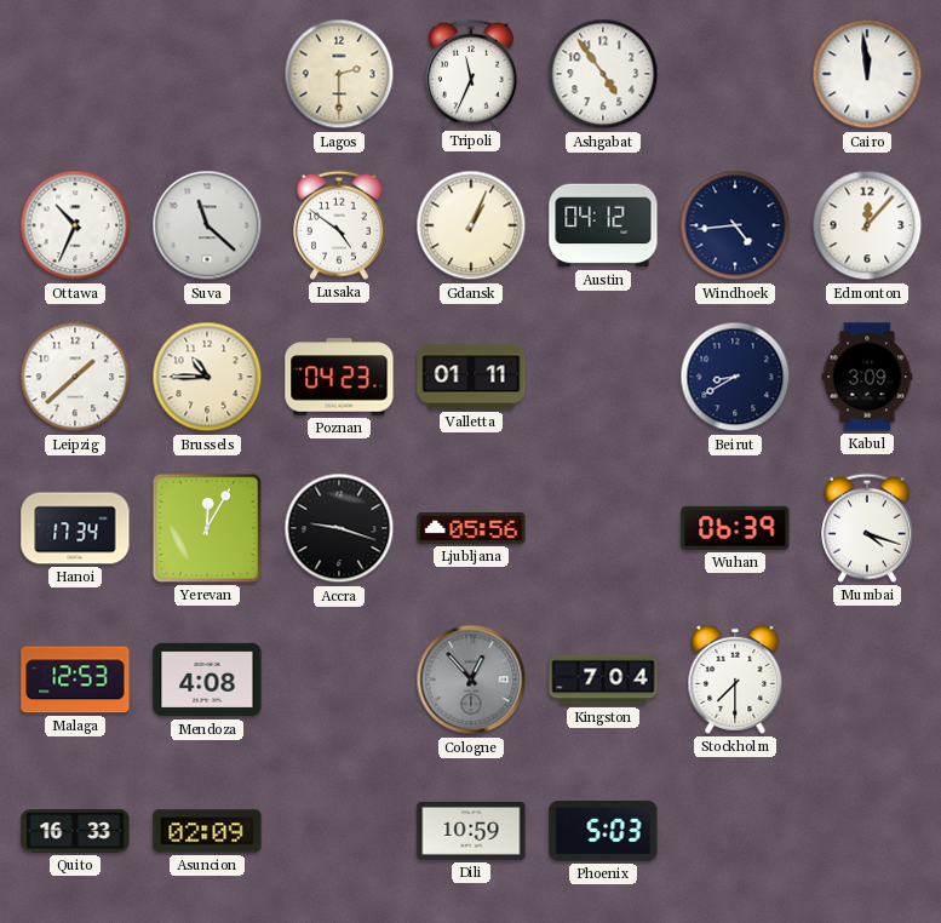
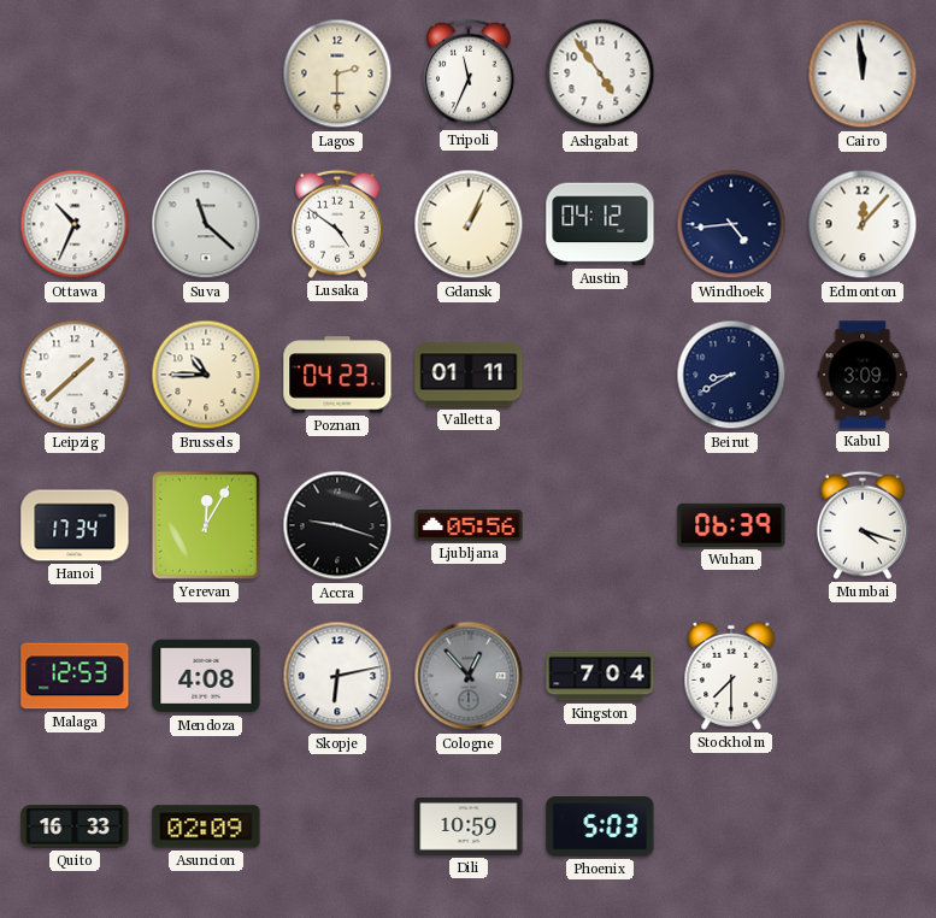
Skopje: none -> 6:13
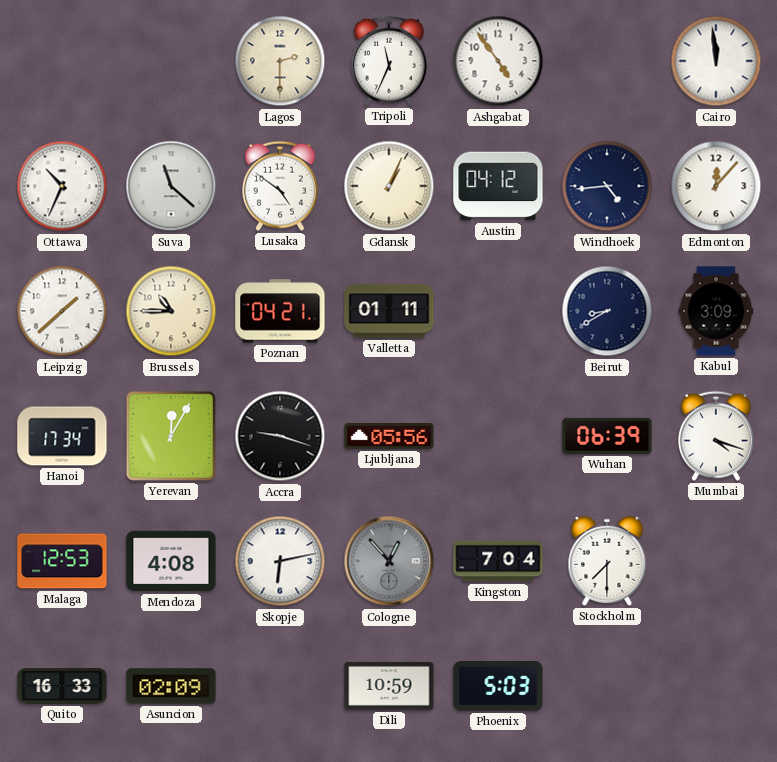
Poznan: 04:23 -> 04:21
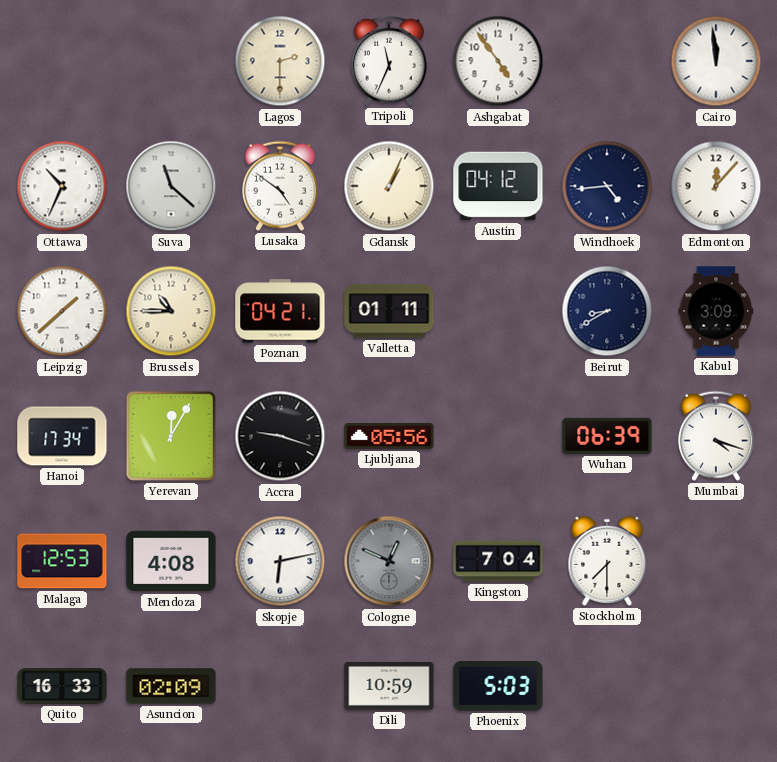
Cologne: 12:53 -> 12:49
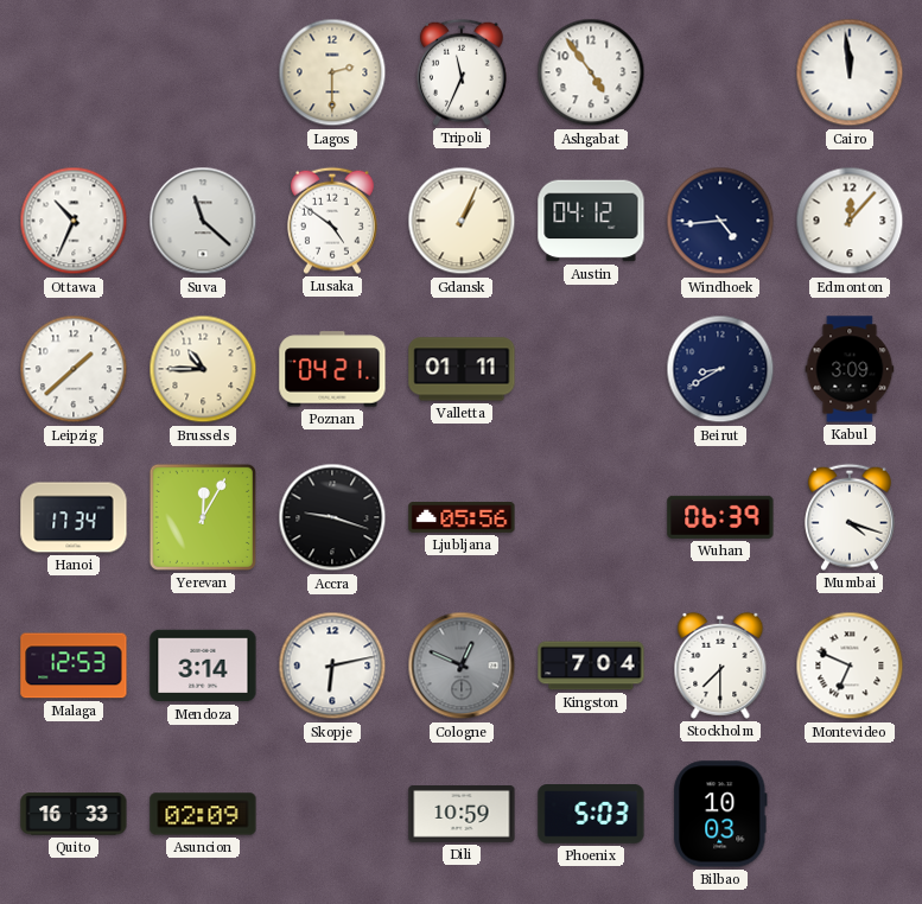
Mendoza: 4:08 -> 3:14
Montevideo: none -> 6:49
Bilbao: none -> 10:03
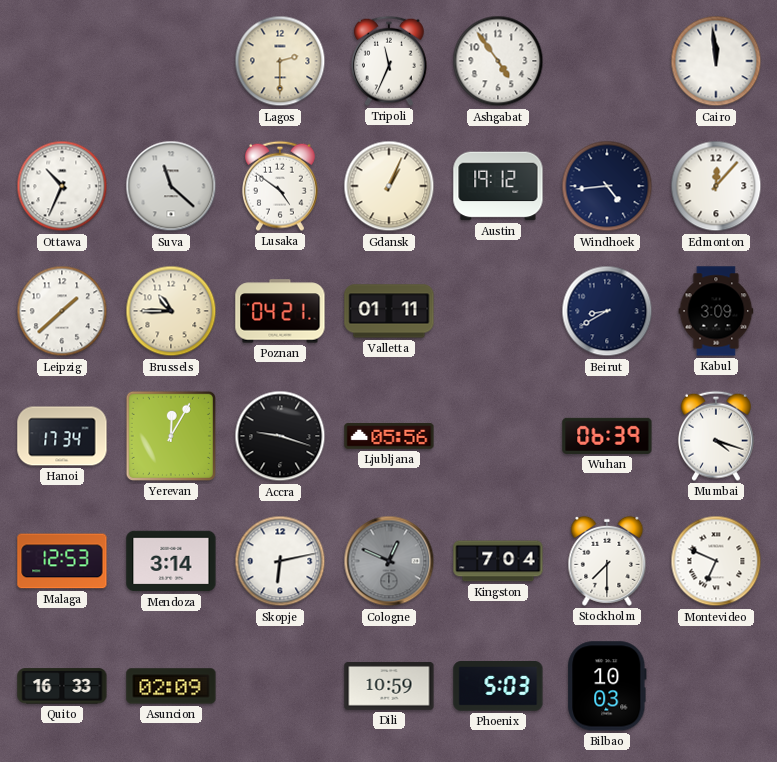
Austin: 04:12 -> 19:12
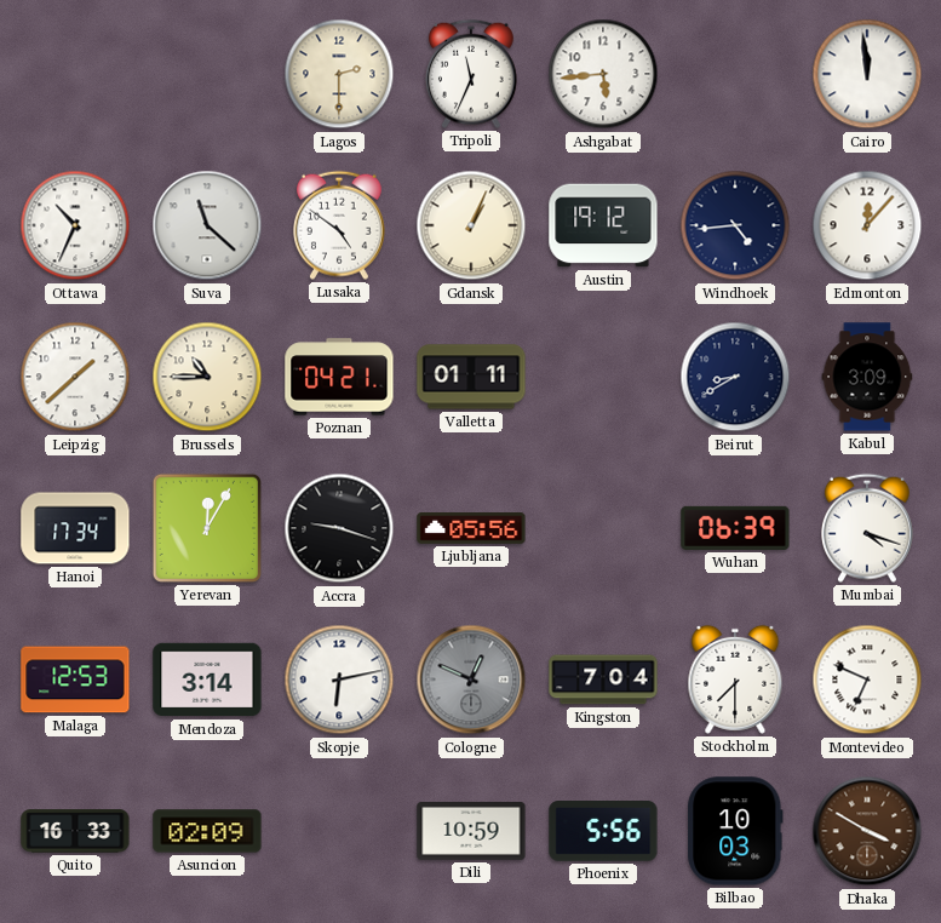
Ashgabat: 4:54 -> 5:44
Phoenix: 5:03 -> 5:56
Dhaka: none -> 3:50
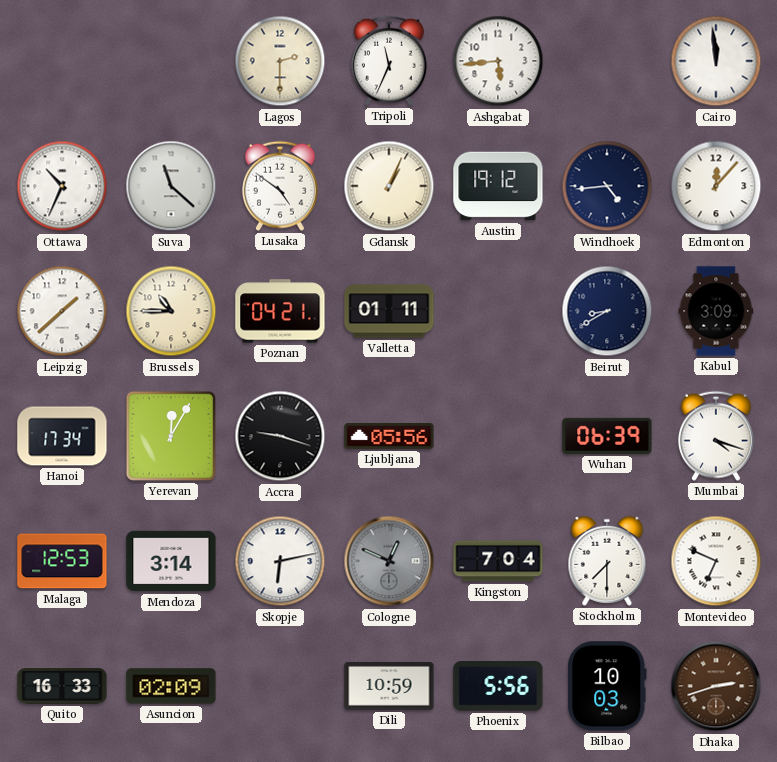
Dhaka: 3:50 -> 2:42
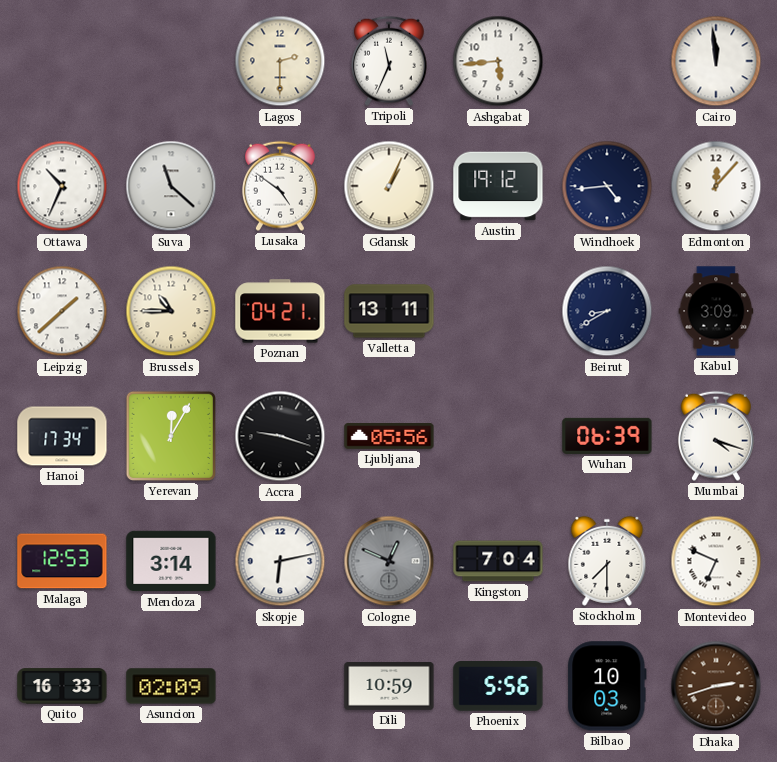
Valletta: 01:11 -> 13:11
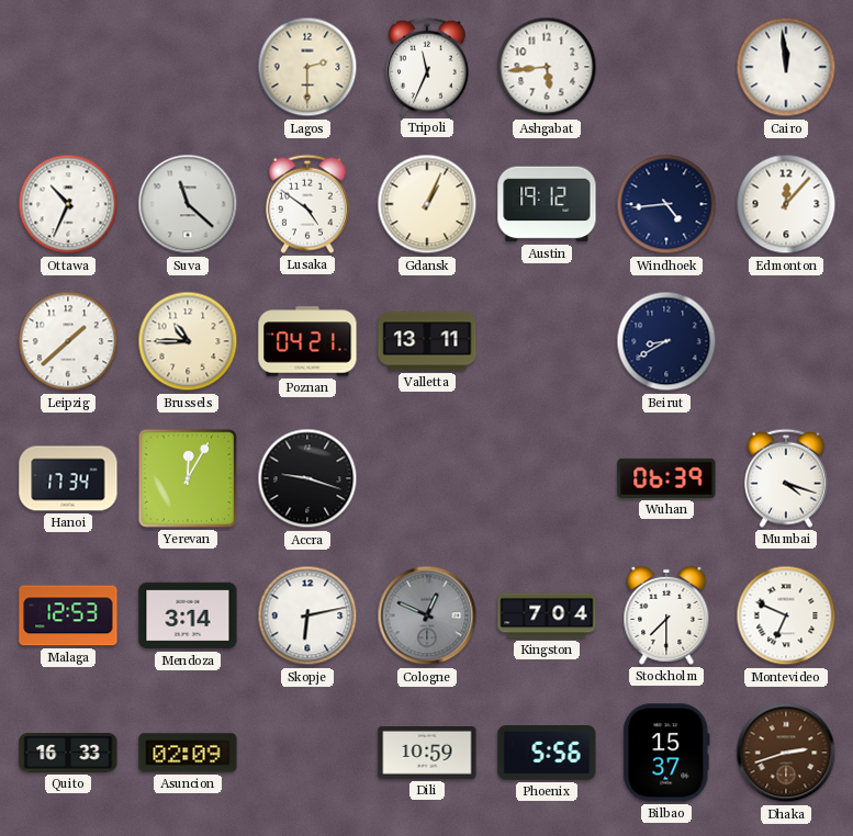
Kabul: 3:09 -> none
Ljubljana: 05:56 -> none
Bilbao: 10:03 -> 15:37
